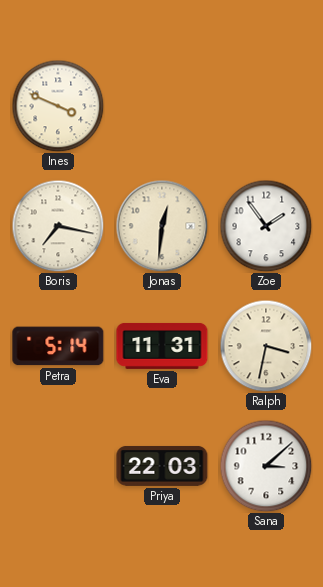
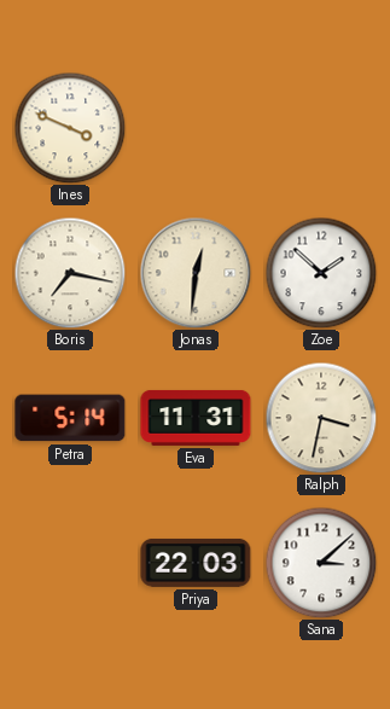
Zoe: 1:54 -> 1:52
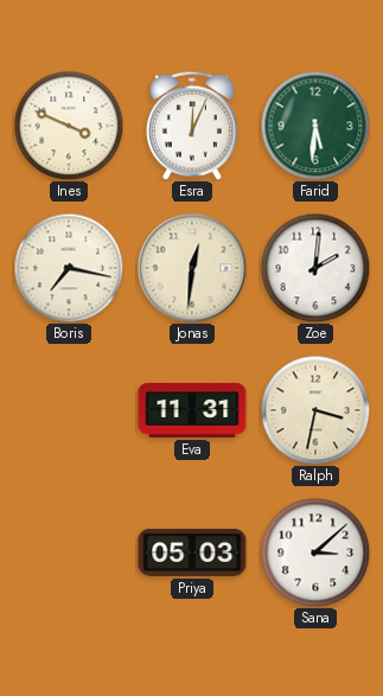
Esra: none -> 12:04
Farid: none -> 5:31
Zoe: 1:52 -> 2:01
Petra: 5:14 -> none
Priya: 22:03 -> 05:03
